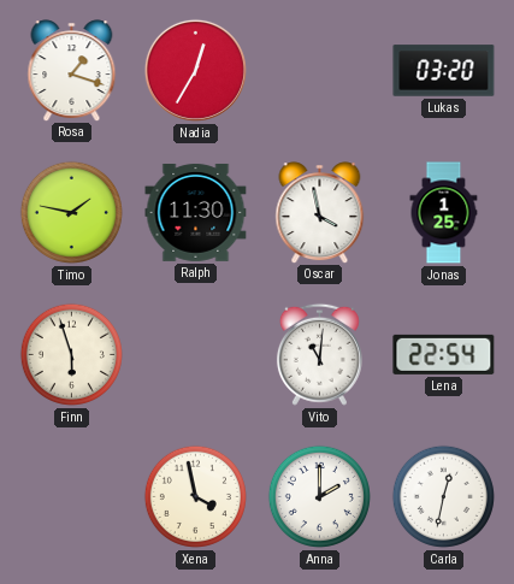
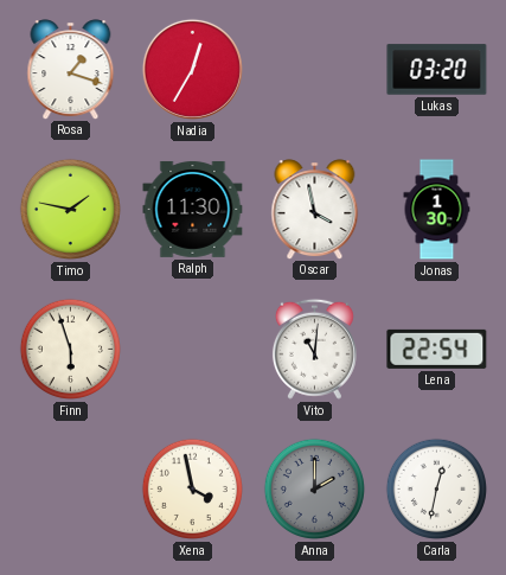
Jonas: 1:25 -> 1:30
Anna dial: white -> grey
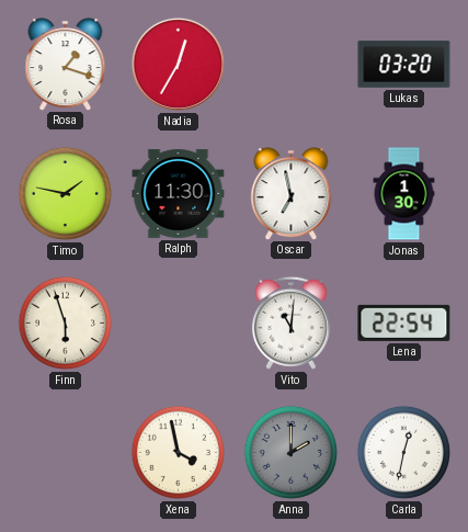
Oscar: 3:58 -> 6:58
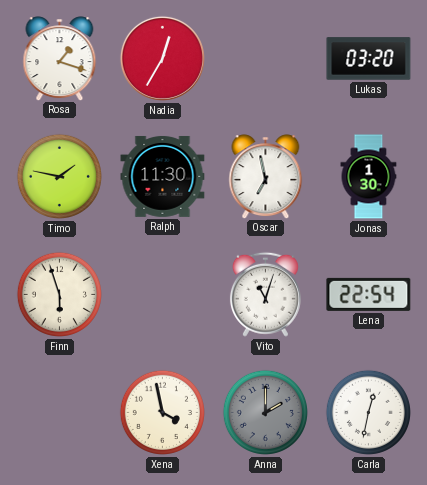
Vito: 11:01 -> 11:03
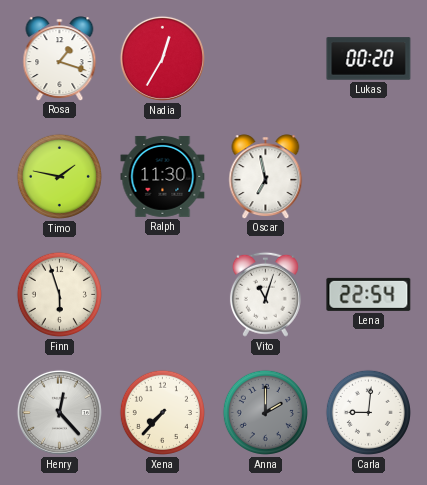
Lukas: 03:20 -> 00:20
Jonas: 1:30 -> none
Henry: none -> 12:23
Xena: 3:58 -> 7:37
Carla: 12:32 -> 9:01
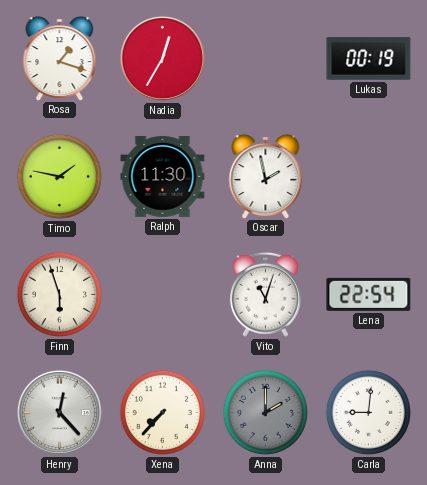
Lukas: 00:20 -> 00:19
Oscar: 6:58 -> 1:58
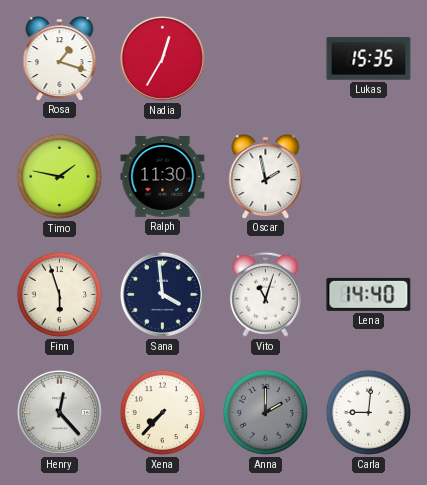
Lukas: 00:19 -> 15:35
Sana: none -> 3:59
Lena: 22:54 -> 14:40
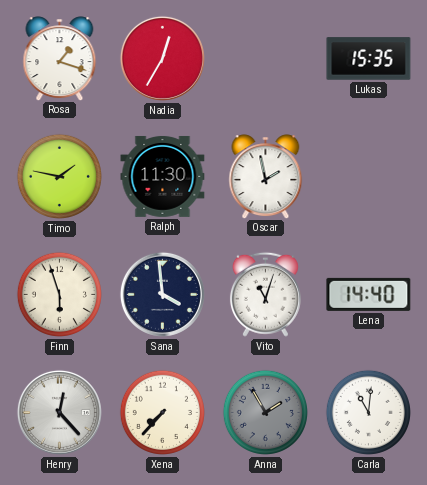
Anna: 2:00 -> 1:55
Carla: 9:01 -> 11:01
